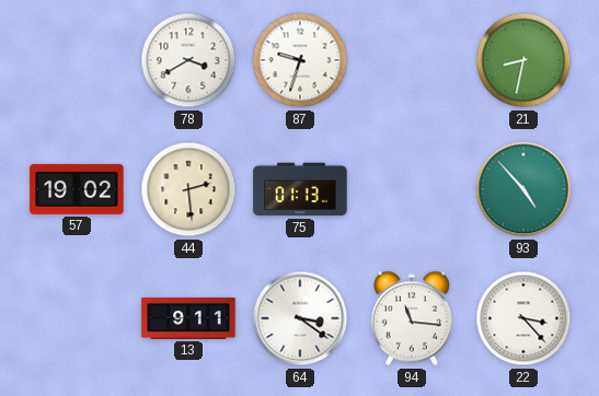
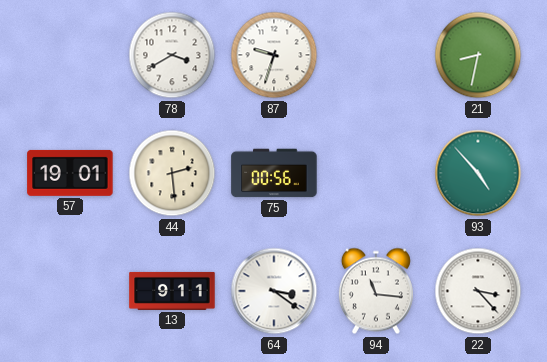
57: 19:02 -> 19:01
75: 01:13 -> 00:56
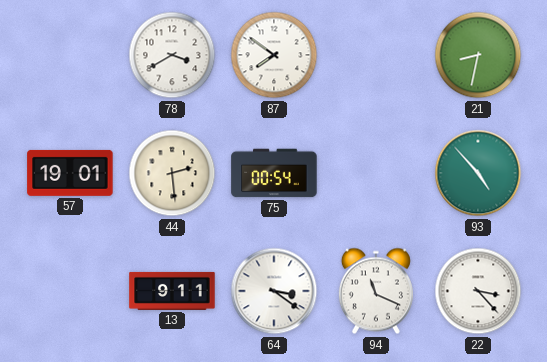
87: 9:33 -> 7:51
75: 00:56 -> 00:54
94: 11:16 -> 11:19
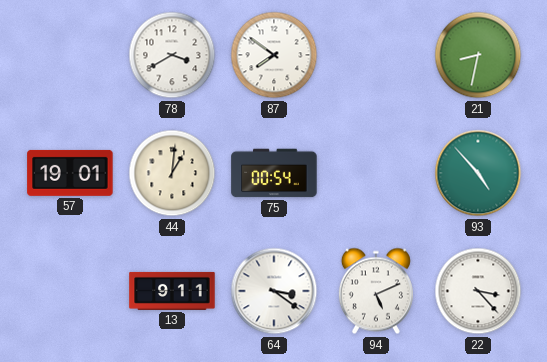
44: 2:29 -> 1:01
94: 11:19 -> 5:11
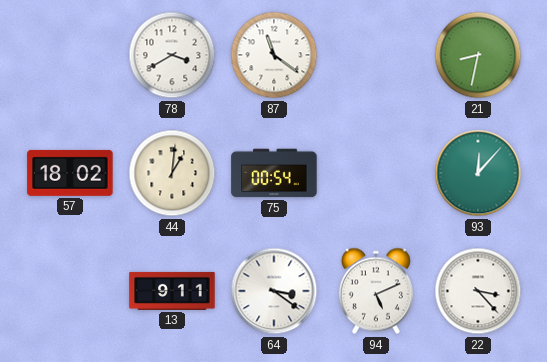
87: 7:51 -> 11:21
57: 19:01 -> 18:02
93: 4:53 -> 12:07
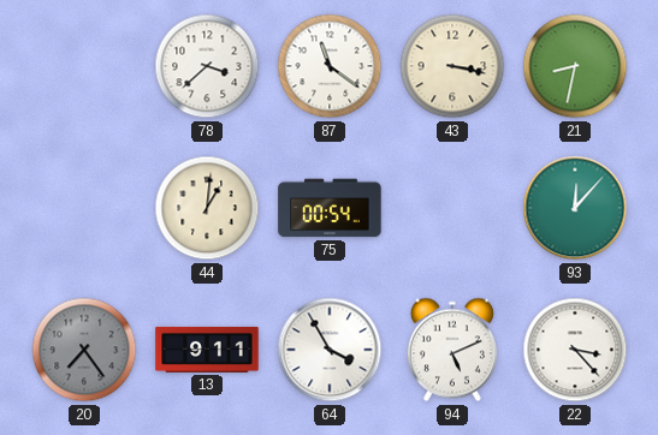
78: 3:40 -> 3:38
43: none -> 3:17
57: 18:02 -> none
20: none -> 7:24
64: 3:21 -> 3:55
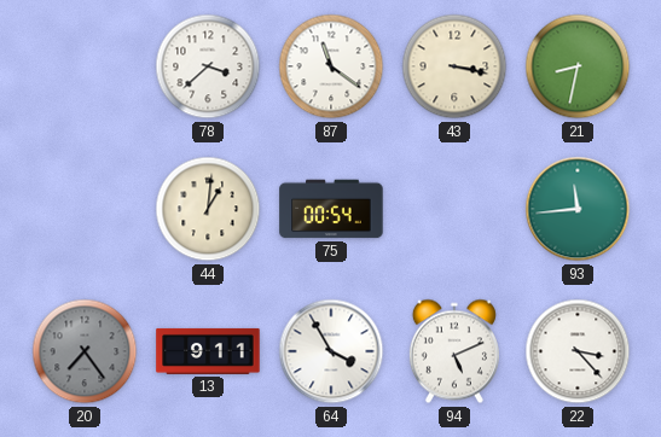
93: 12:07 -> 11:44
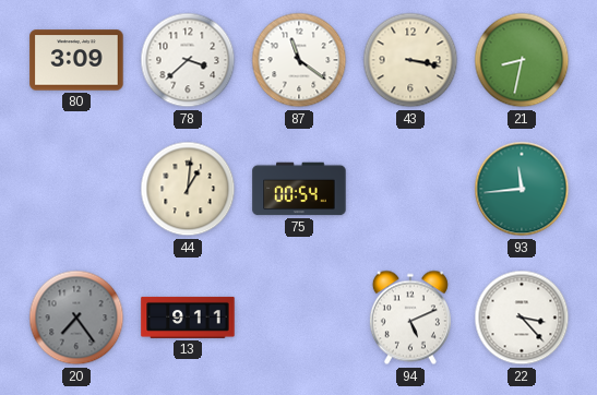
80: none -> 3:09
64: 3:55 -> none
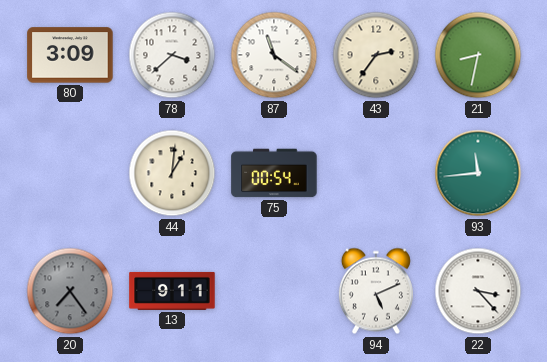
43: 3:17 -> 2:36
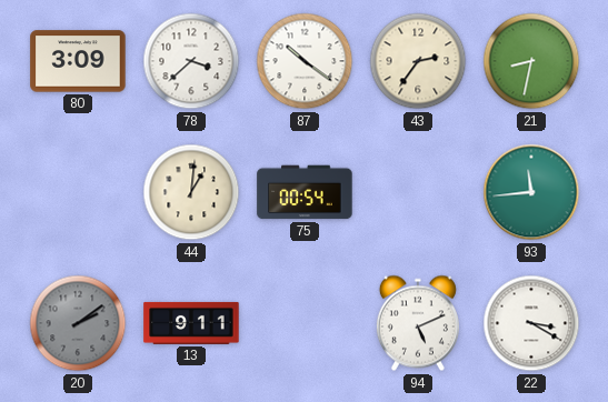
87: 11:21 -> 10:21
20: 7:24 -> 2:09
22: 3:23 -> 3:20
